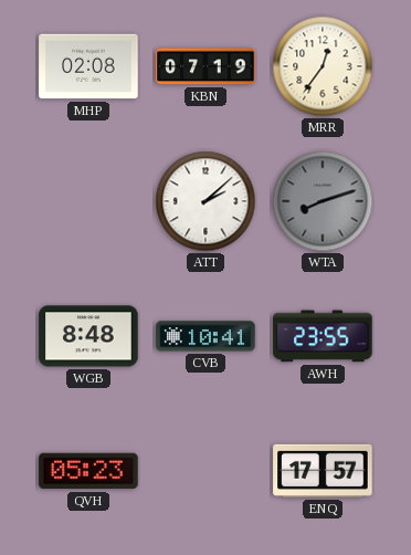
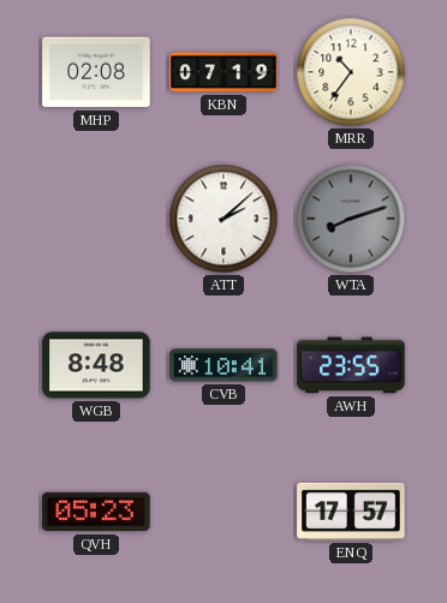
MRR: 12:36 -> 10:36
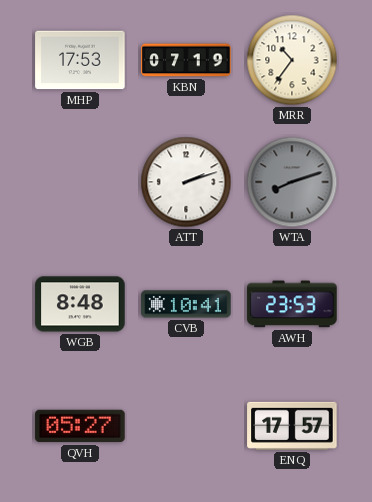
MHP: 02:08 -> 17:53
ATT: 2:08 -> 2:12
AWH: 23:55 -> 23:53
QVH: 05:23 -> 05:27
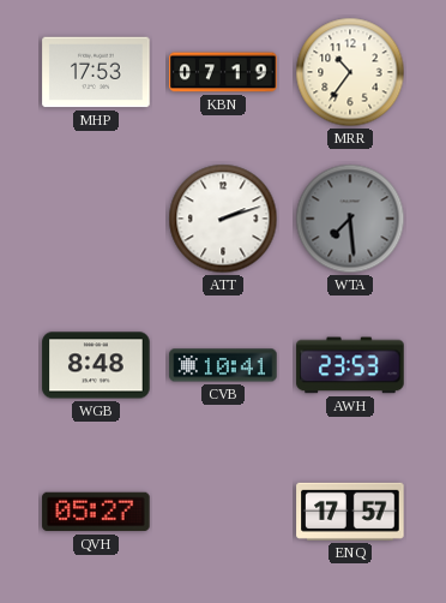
WTA: 8:12 -> 7:29
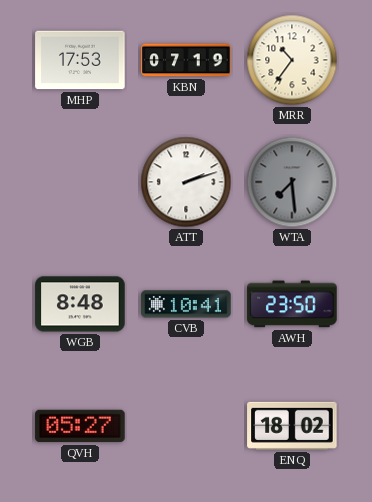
AWH: 23:53 -> 23:50
ENQ: 17:57 -> 18:02
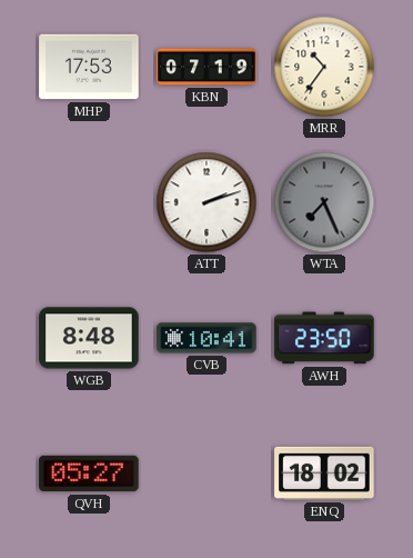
WTA: 7:29 -> 7:26
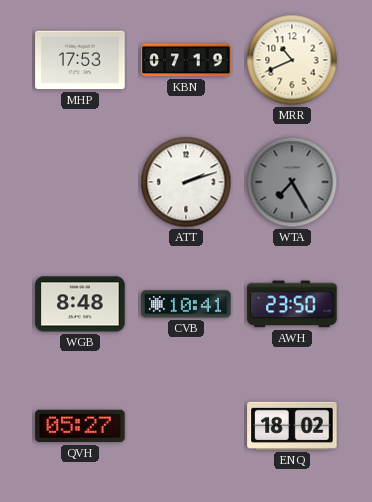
MRR: 10:36 -> 10:41
WTA: 7:26 -> 7:25
